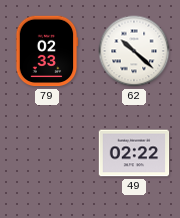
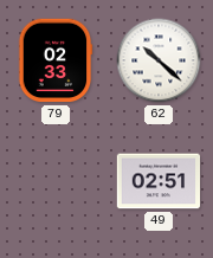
49: 02:22 -> 02:51
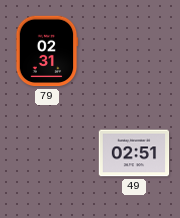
79: 02:33 -> 02:31
62: 10:22 -> none
